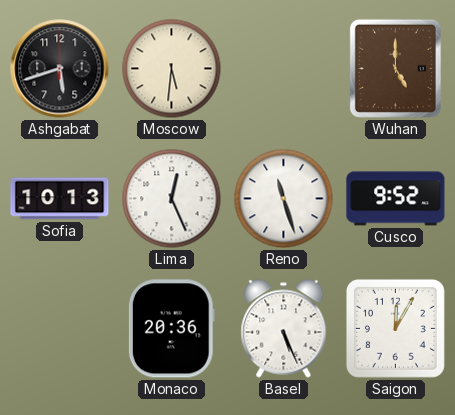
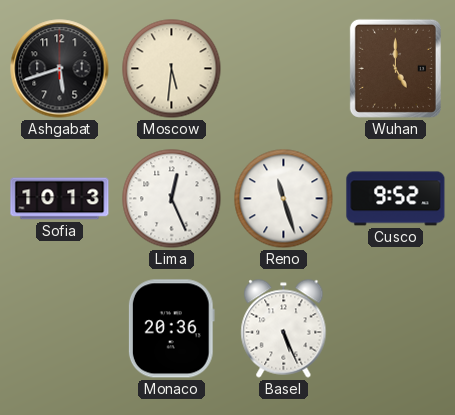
Saigon: 12:05 -> none
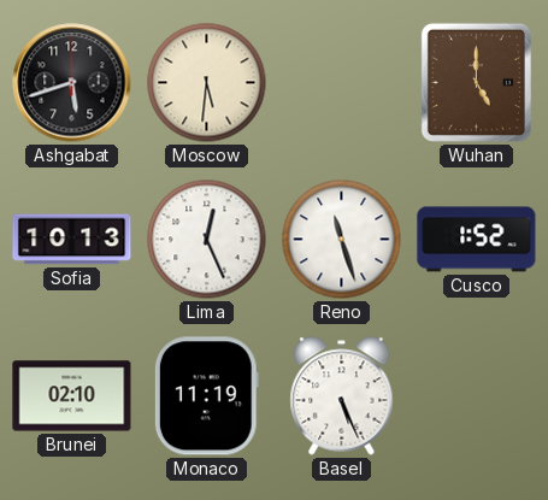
Cusco: 9:52 -> 1:52
Brunei: none -> 02:10
Monaco: 20:36 -> 11:19
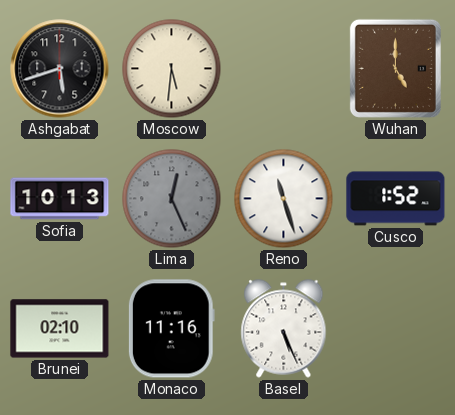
Lima dial: white -> grey
Monaco: 11:19 -> 11:16
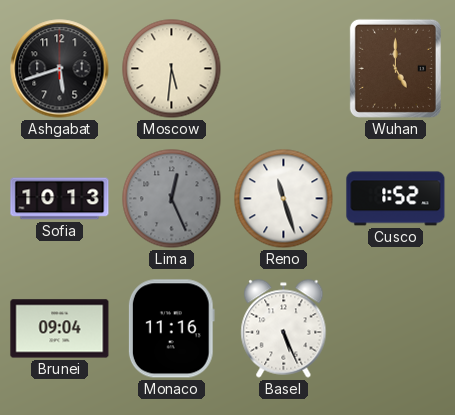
Brunei: 02:10 -> 09:04
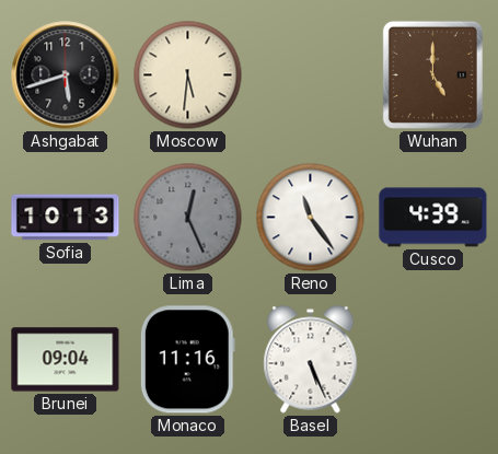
Reno: 11:27 -> 11:24
Cusco: 1:52 -> 4:39
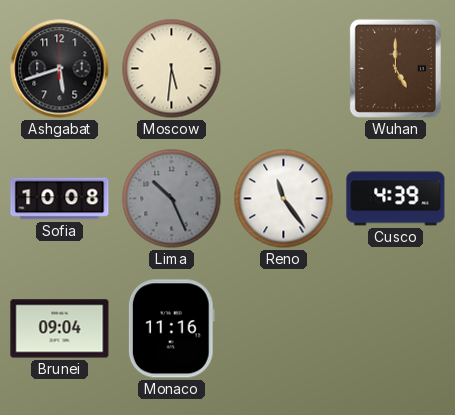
Sofia: 10:13 -> 10:08
Lima: 12:26 -> 10:26
Basel: 5:26 -> none
